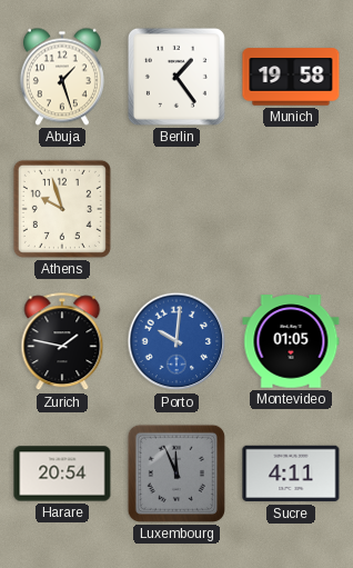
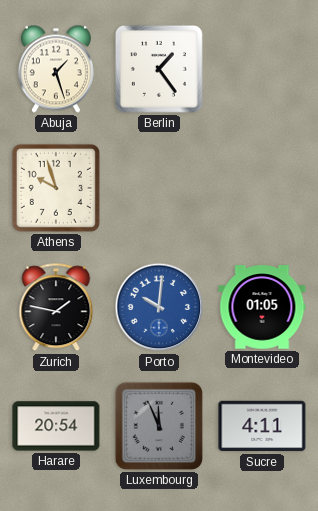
Munich: 19:58 -> none
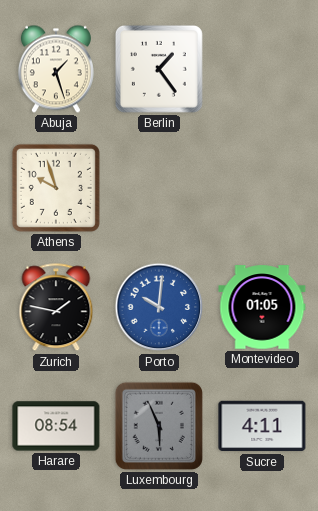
Harare: 20:54 -> 08:54
Luxembourg: 11:56 -> 5:56
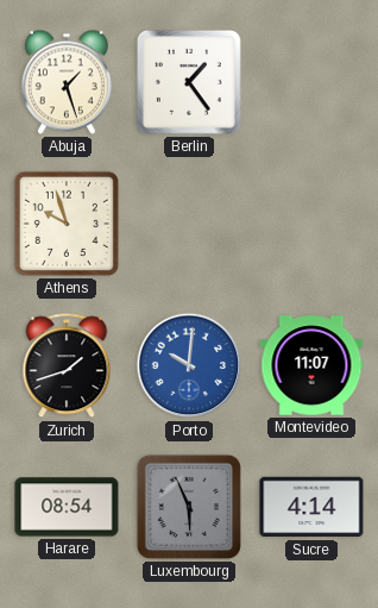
Zurich: 1:47 -> 1:42
Montevideo: 01:05 -> 11:07
Sucre: 4:11 -> 4:14
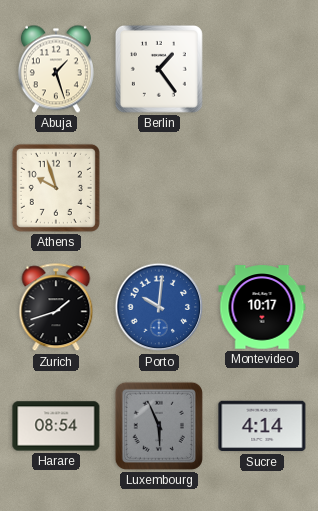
Montevideo: 11:07 -> 10:17
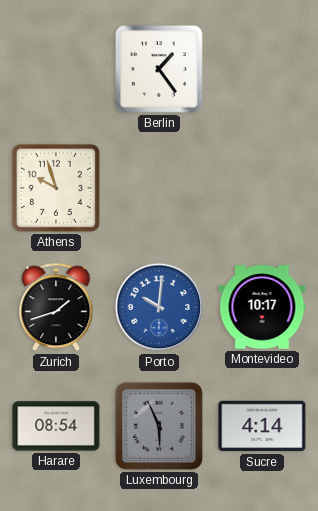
Abuja: 1:27 -> none
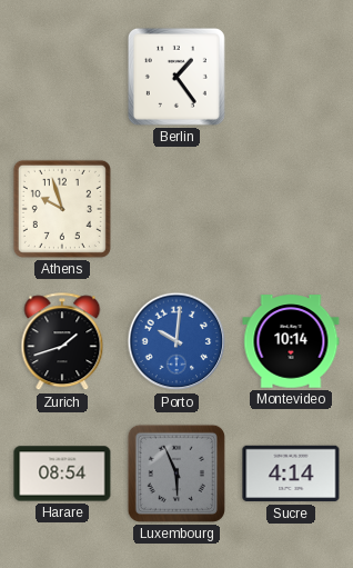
Montevideo: 10:17 -> 10:14
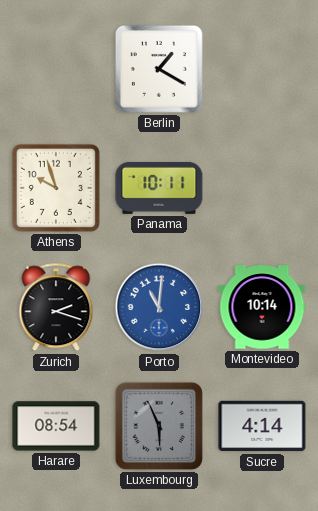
Berlin: 1:24 -> 1:20
Panama: none -> 10:11
Zurich: 1:42 -> 2:18
Porto: 10:01 -> 11:01
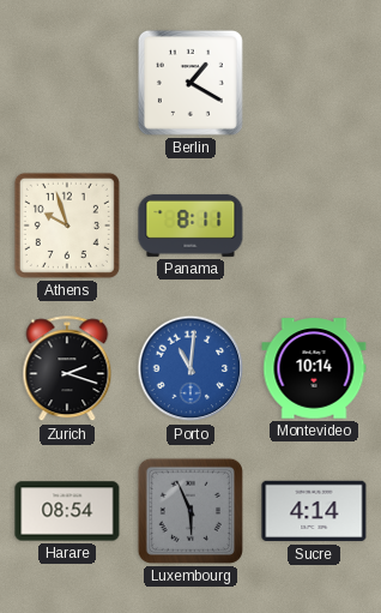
Panama: 10:11 -> 8:11
